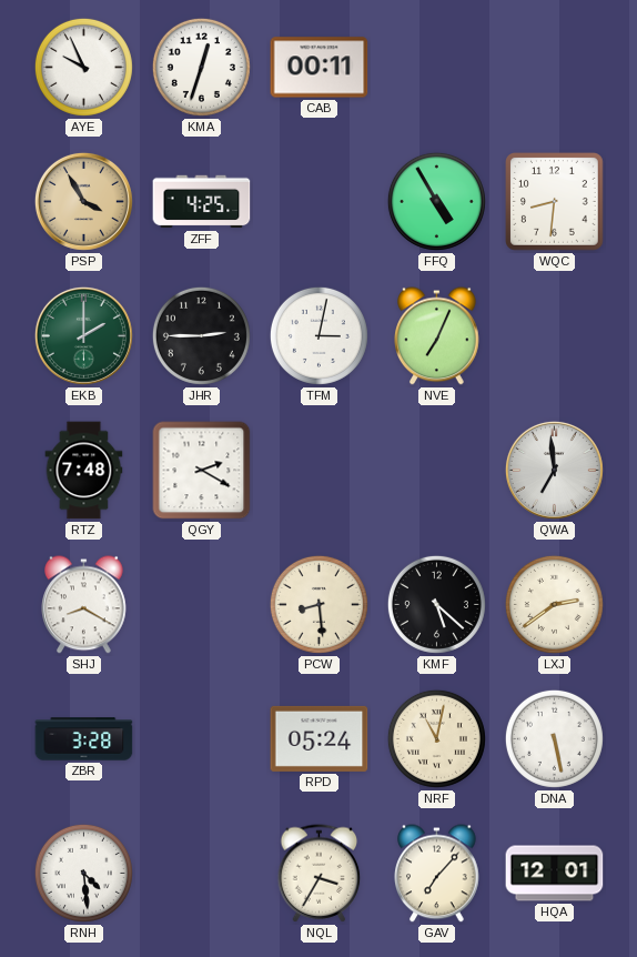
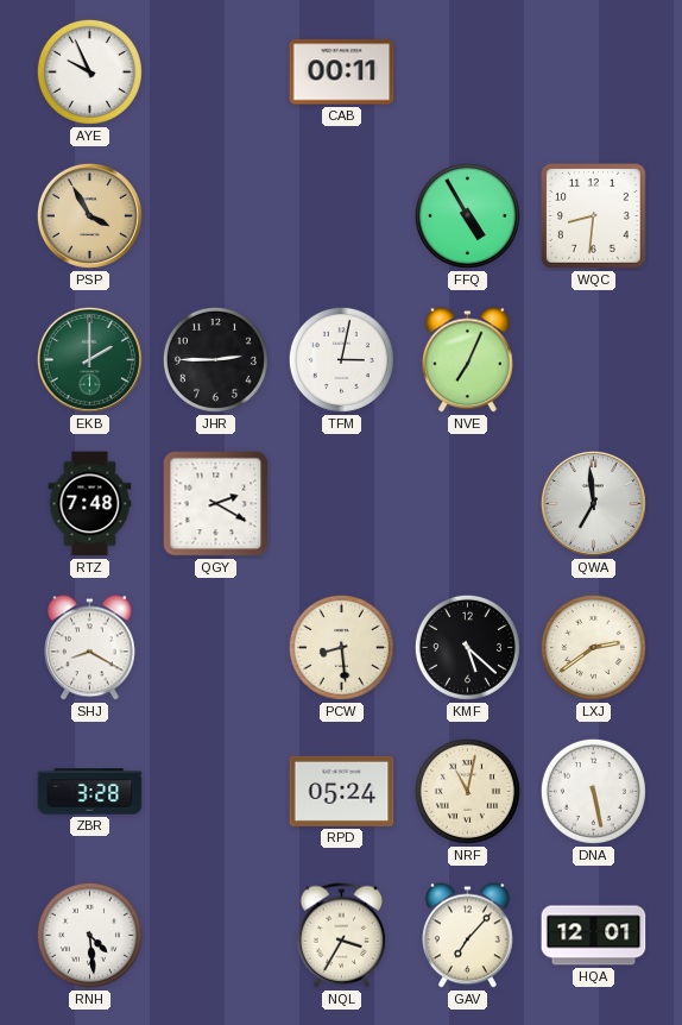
KMA: 12:33 -> none
ZFF: 4:25 -> none
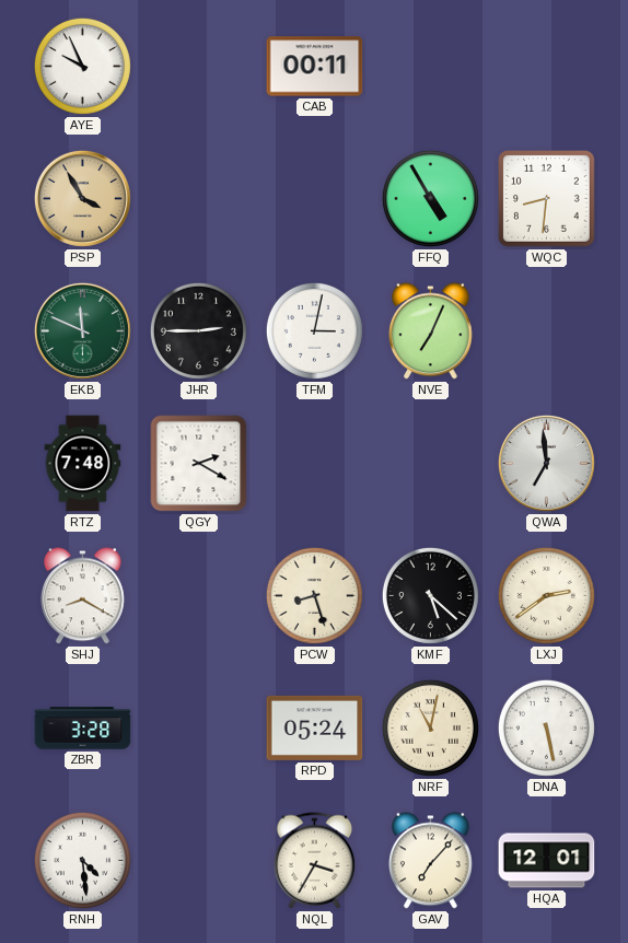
EKB: 2:00 -> 11:49
PCW: 8:29 -> 8:27
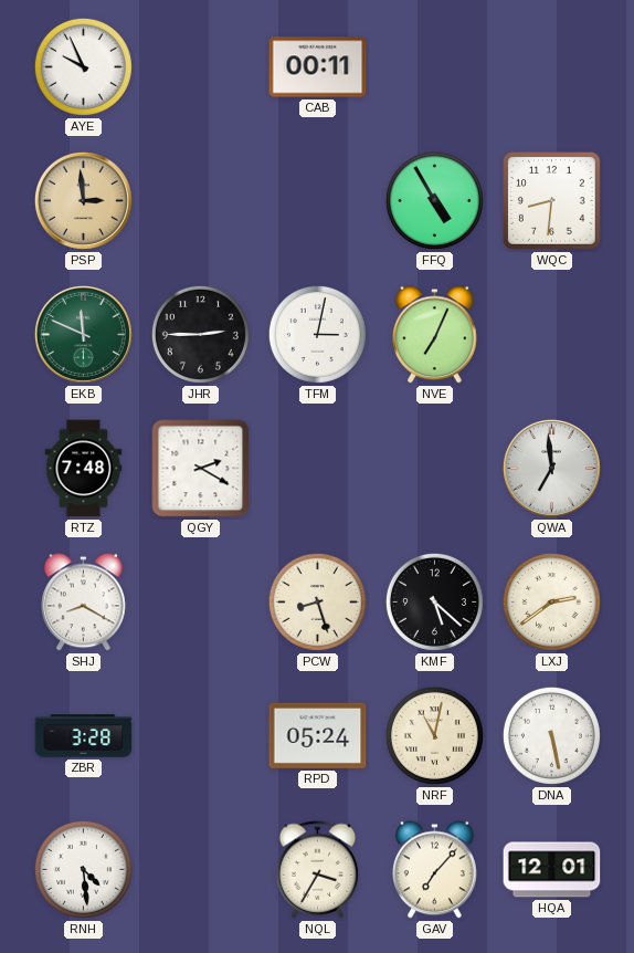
PSP: 3:55 -> 2:59
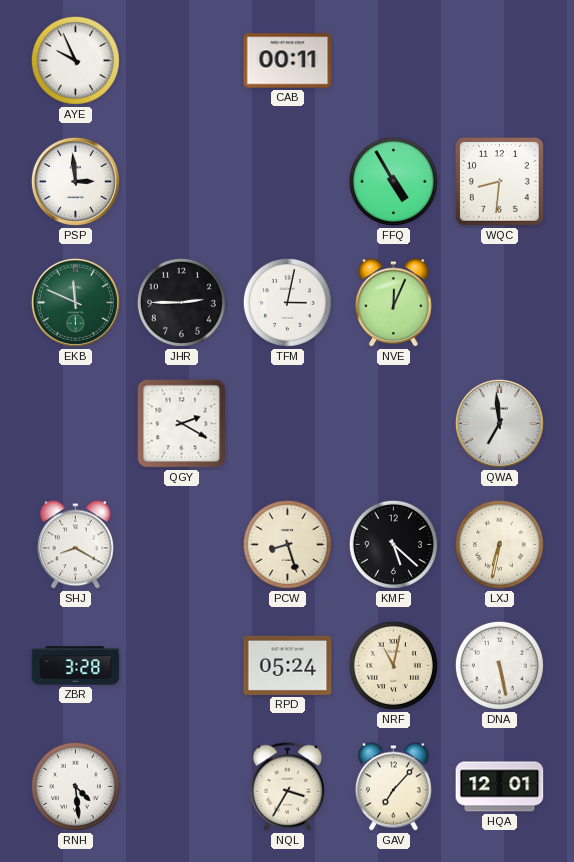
PSP dial: champagne -> white
NVE: 7:04 -> 12:04
RTZ: 7:48 -> none
LXJ: 2:39 -> 6:32
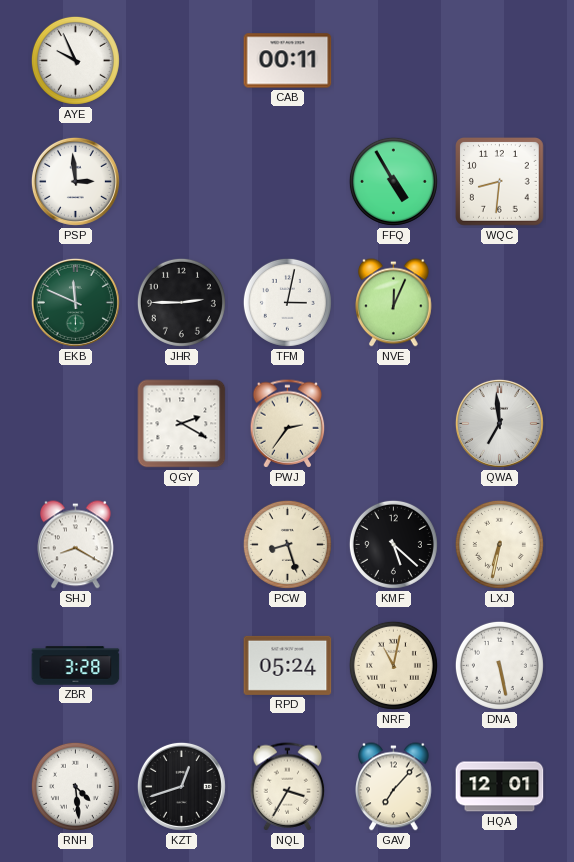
PWJ: none -> 2:36
KZT: none -> 12:42
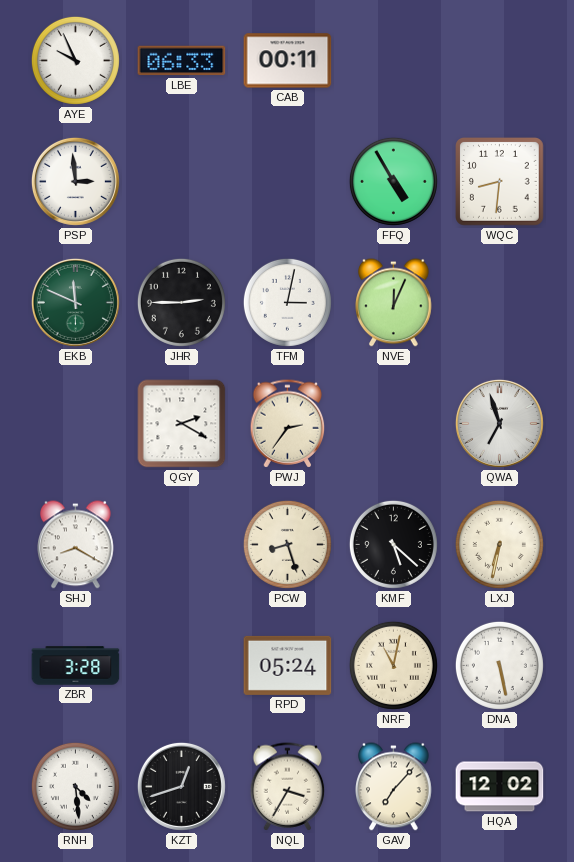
LBE: none -> 06:33
QWA: 6:59 -> 6:57
HQA: 12:01 -> 12:02
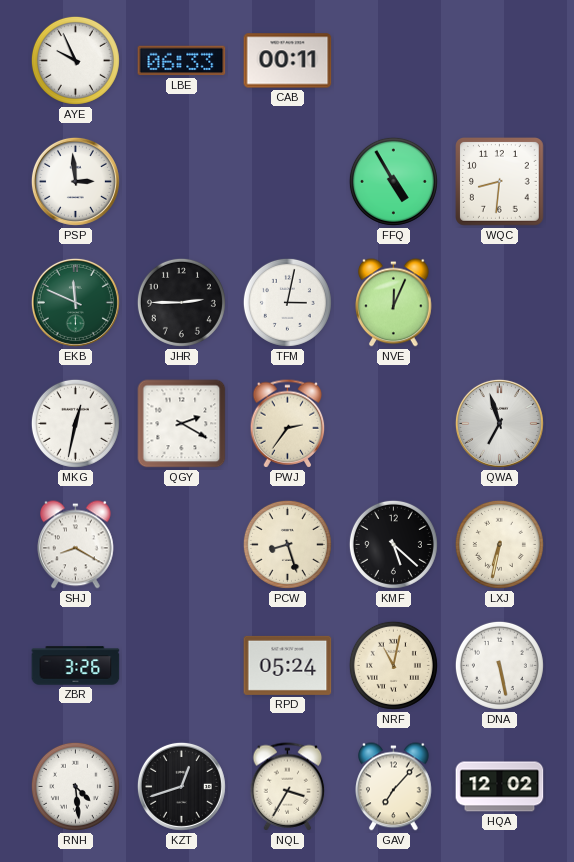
MKG: none -> 12:32
ZBR: 3:28 -> 3:26
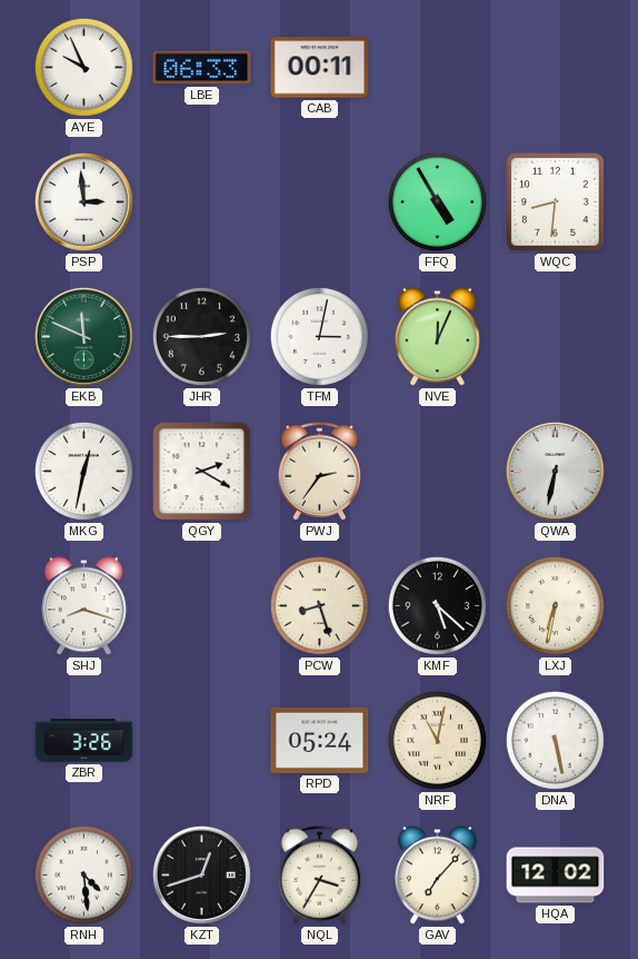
QWA: 6:57 -> 6:32
SHJ: 8:20 -> 8:18
